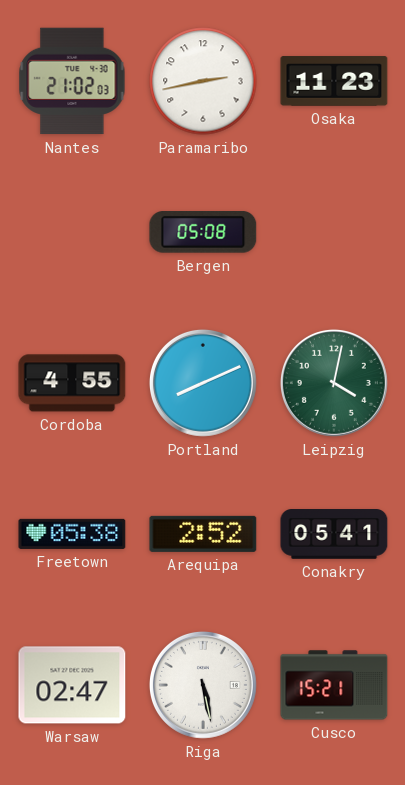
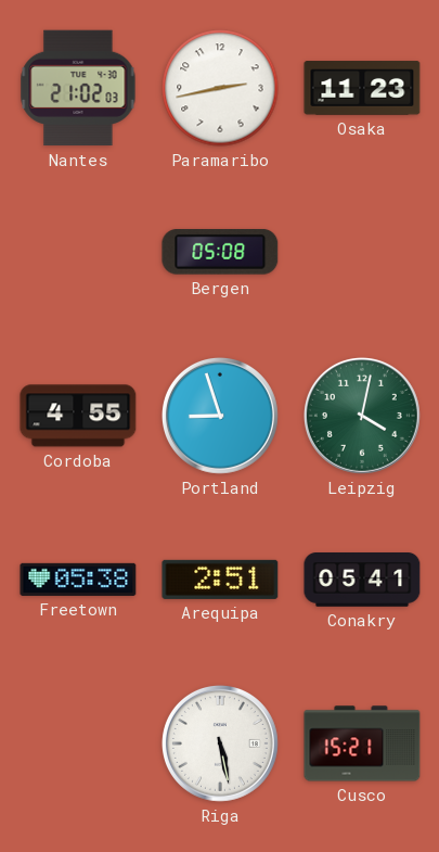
Portland: 8:11 -> 8:57
Arequipa: 2:52 -> 2:51
Warsaw: 02:47 -> none
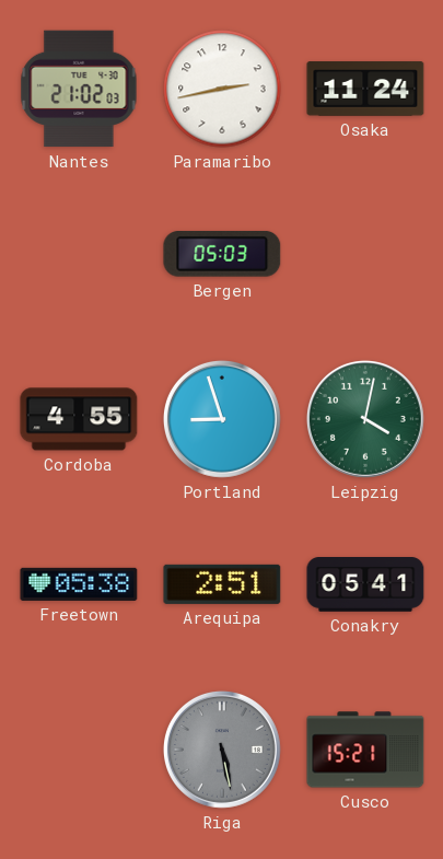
Osaka: 11:23 -> 11:24
Bergen: 05:08 -> 05:03
Riga dial: white -> grey
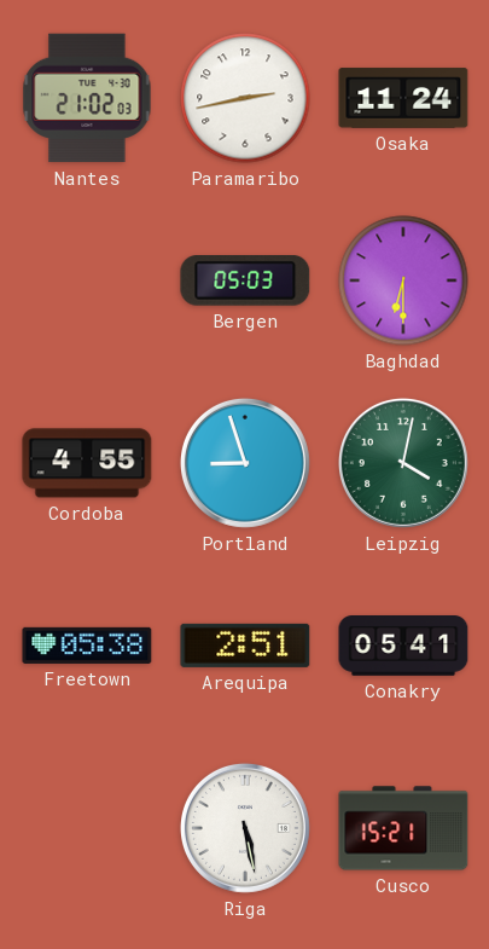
Baghdad: none -> 6:30
Riga dial: grey -> white
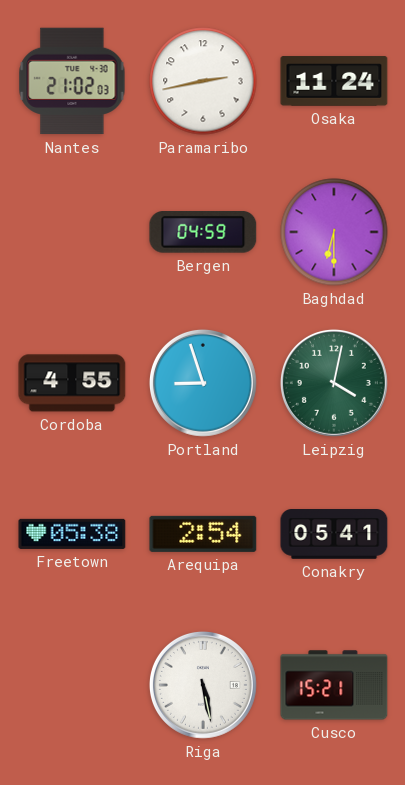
Bergen: 05:03 -> 04:59
Arequipa: 2:51 -> 2:54
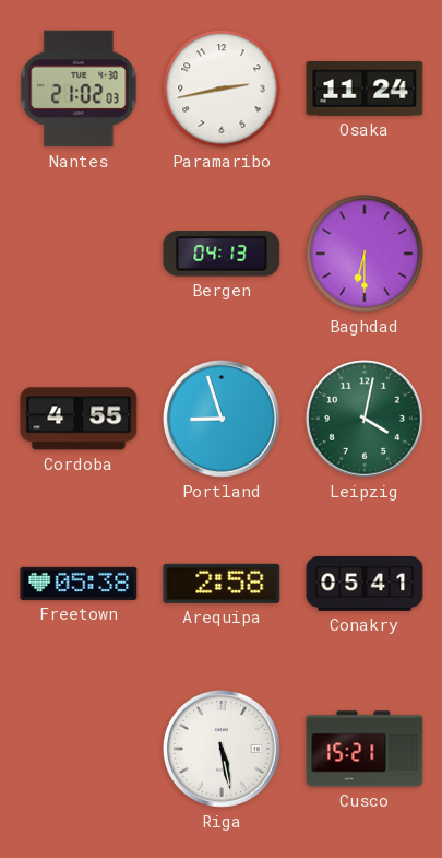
Bergen: 04:59 -> 04:13
Arequipa: 2:54 -> 2:58
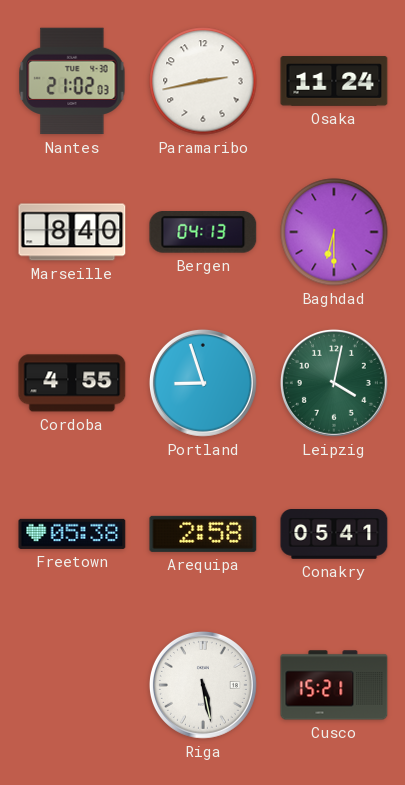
Marseille: none -> 8:40
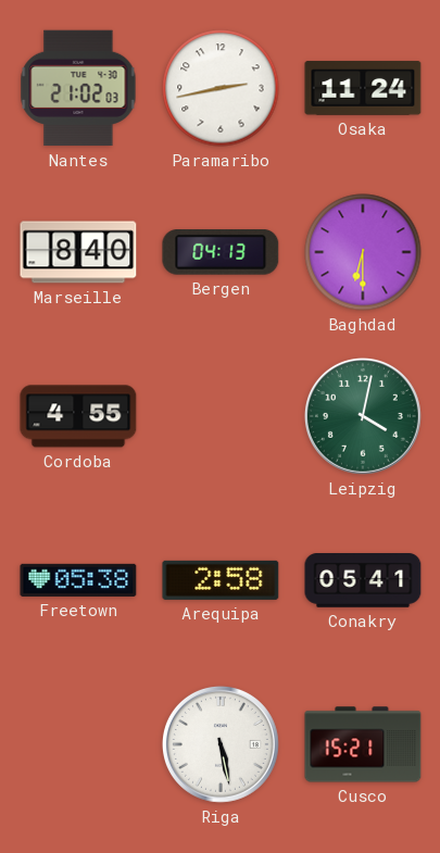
Portland: 8:57 -> none
